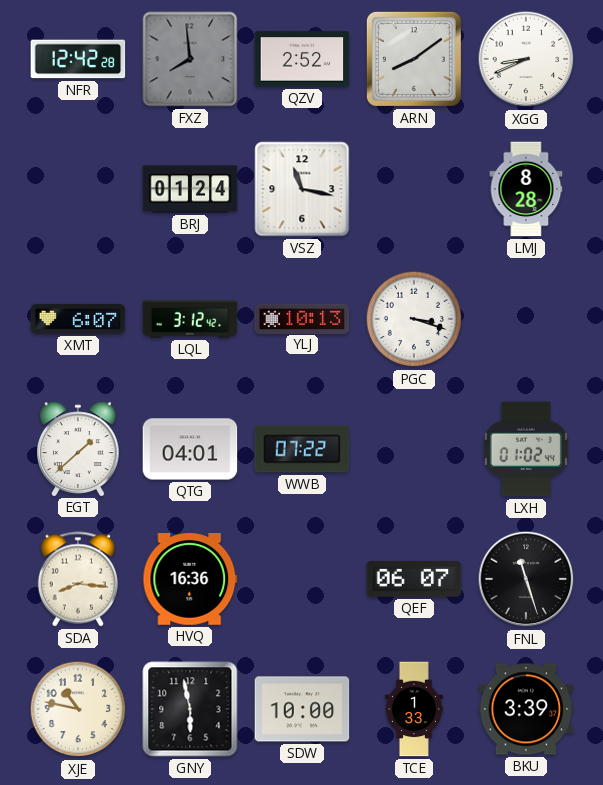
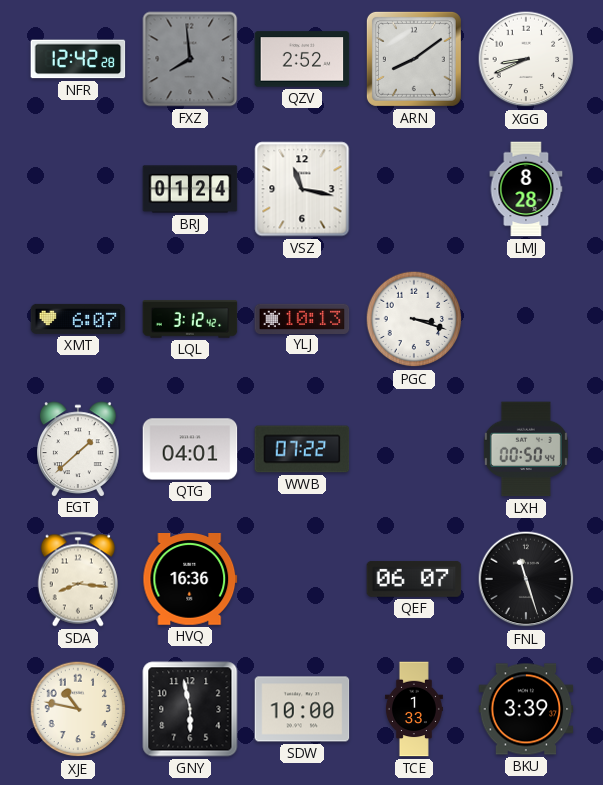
LXH: 01:02 -> 00:50
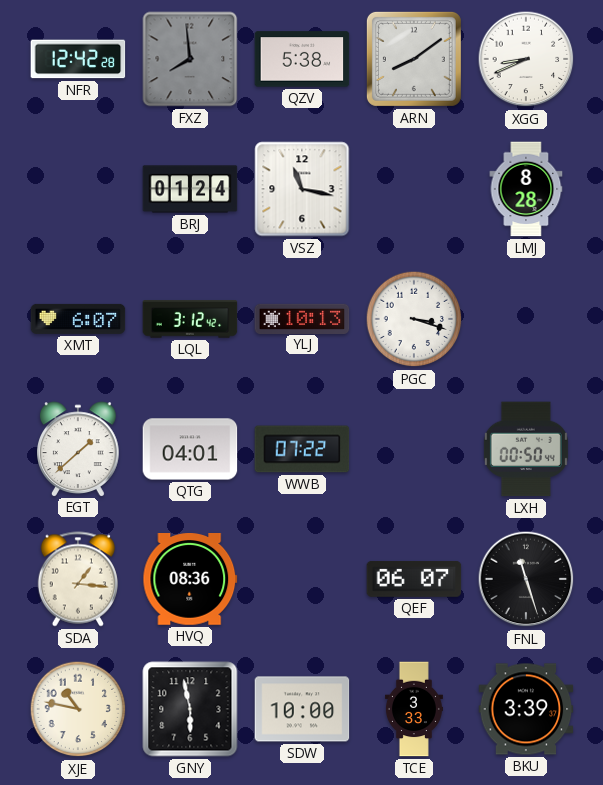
QZV: 2:52 -> 5:38
SDA: 8:16 -> 1:16
HVQ: 16:36 -> 08:36
TCE: 1:33 -> 3:33
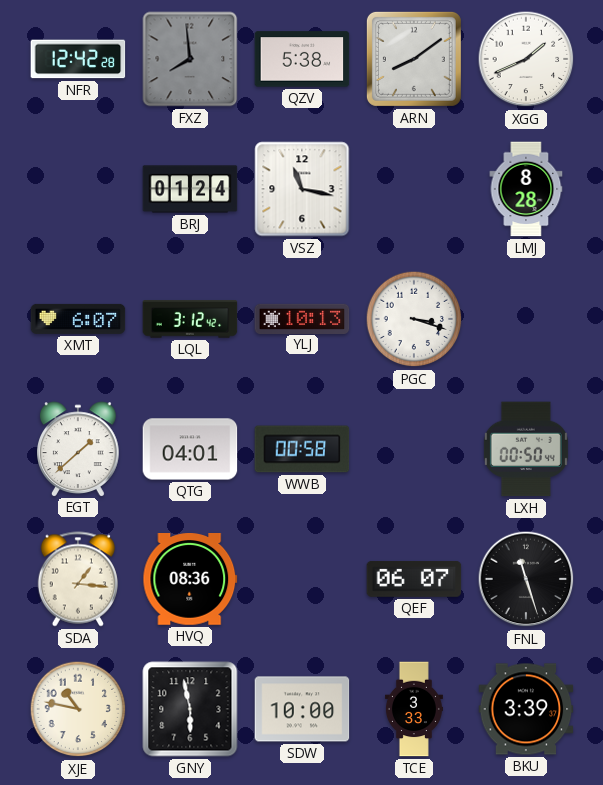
XGG: 8:41 -> 1:41
WWB: 07:22 -> 00:58
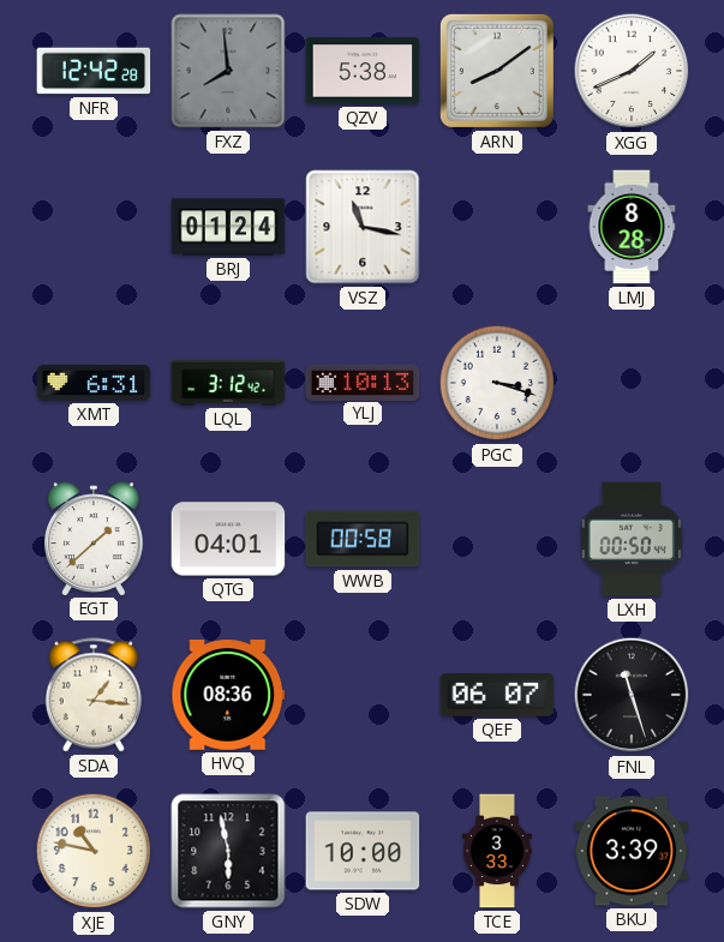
XMT: 6:07 -> 6:31
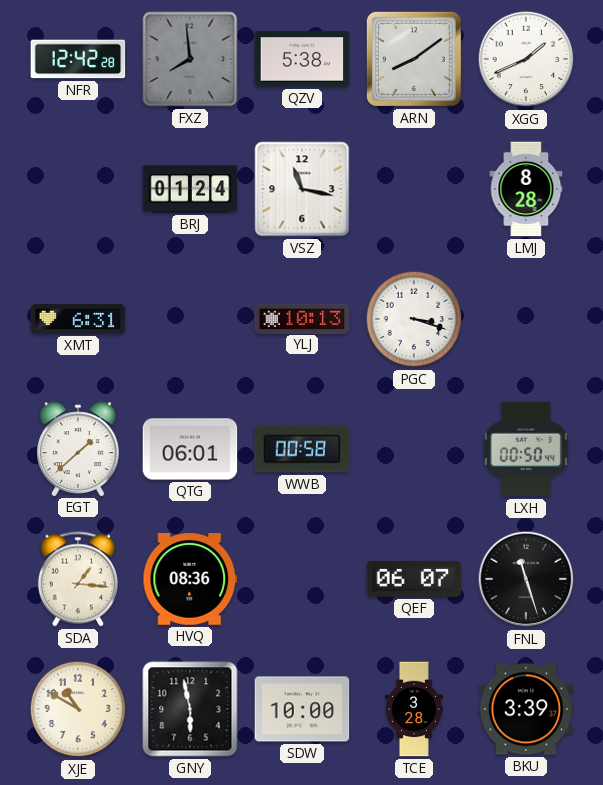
LQL: 3:12 -> none
QTG: 04:01 -> 06:01
XJE: 10:47 -> 10:50
TCE: 3:33 -> 3:28
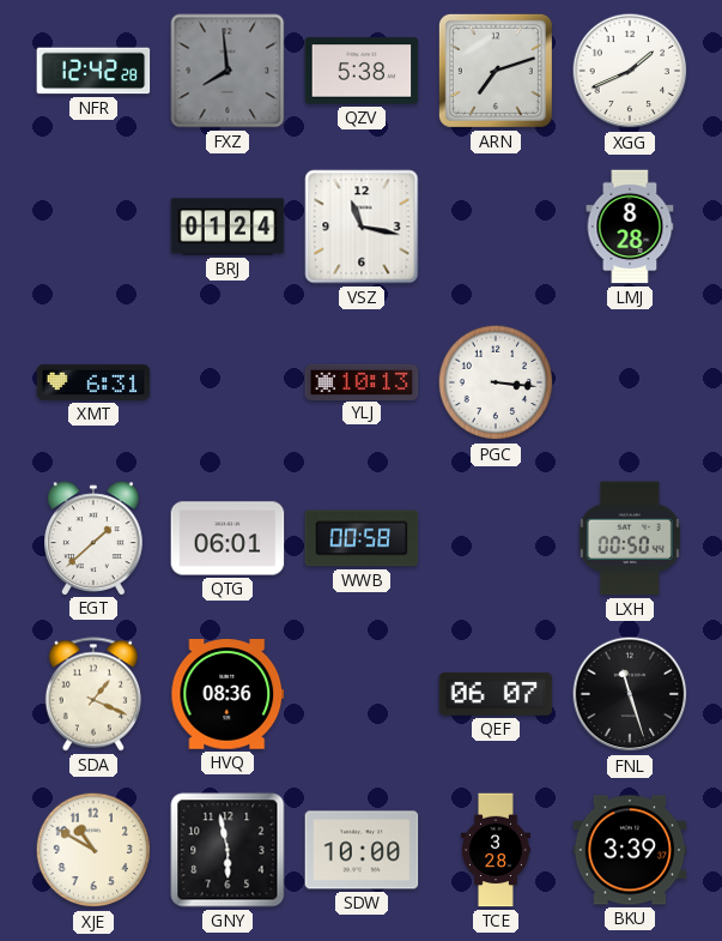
ARN: 8:09 -> 7:12
PGC: 3:18 -> 3:16
SDA: 1:16 -> 1:19
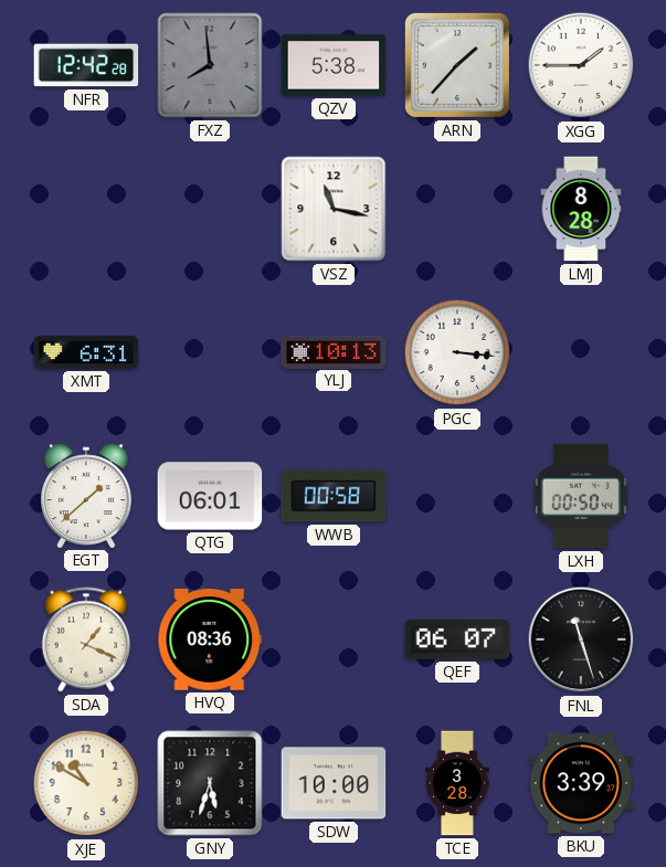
ARN: 7:12 -> 1:37
XGG: 1:41 -> 1:45
BRJ: 01:24 -> none
GNY: 5:58 -> 5:33
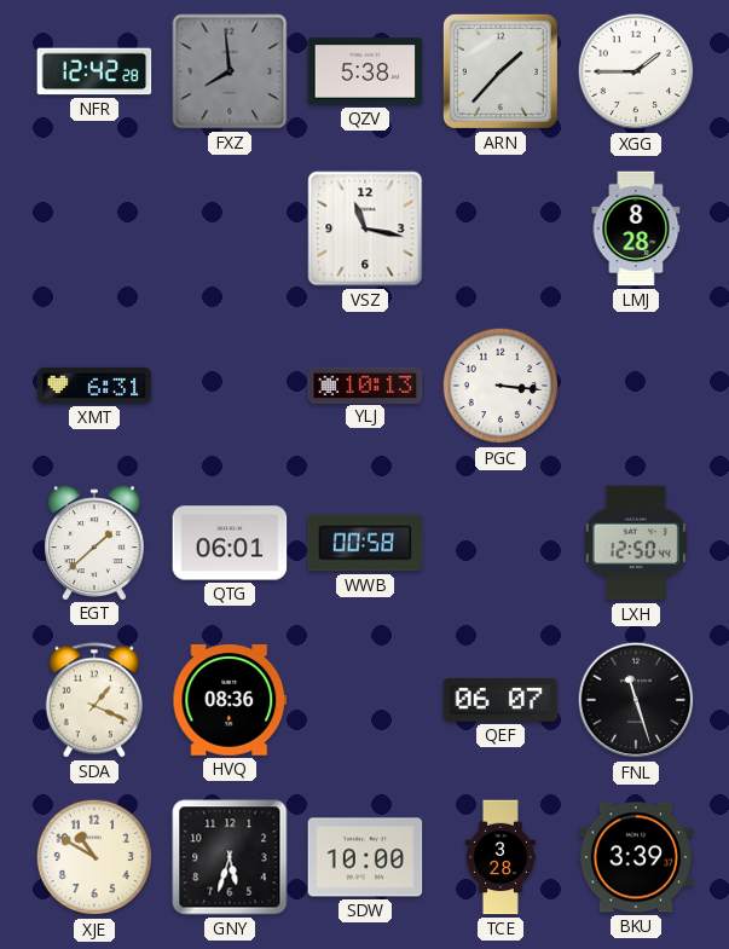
LXH: 00:50 -> 12:50
